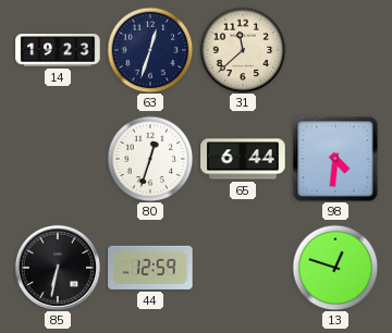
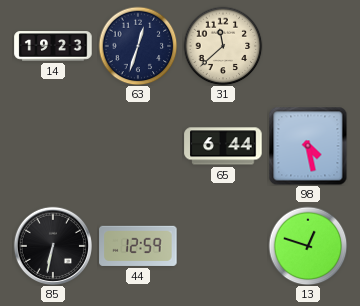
80: 12:33 -> none
98: 4:31 -> 4:28
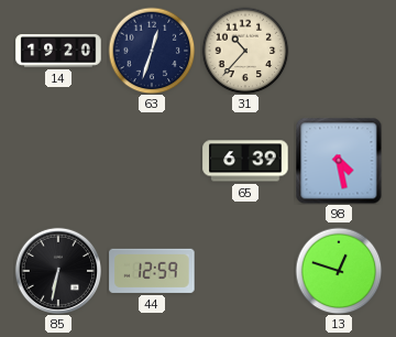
14: 19:23 -> 19:20
31: 11:38 -> 10:37
65: 6:44 -> 6:39
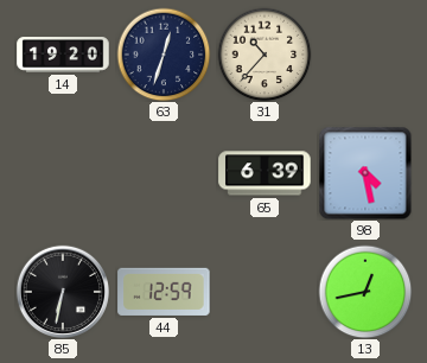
13: 12:48 -> 12:43
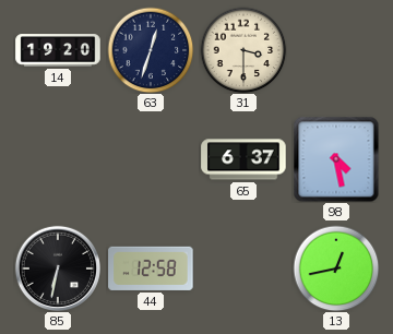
31: 10:37 -> 3:30
65: 6:39 -> 6:37
44: 12:59 -> 12:58
